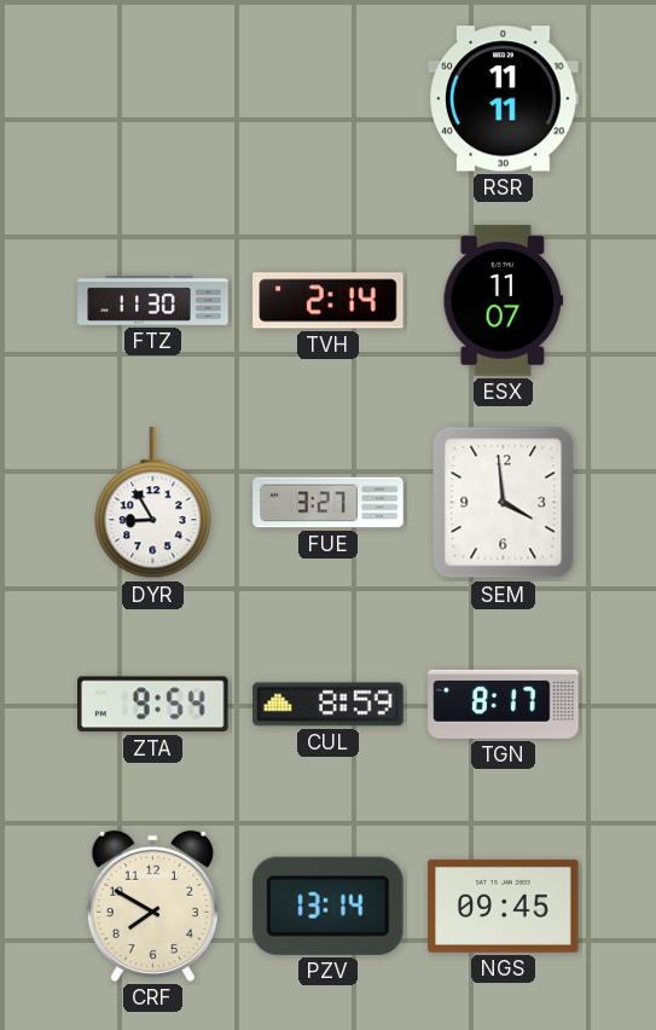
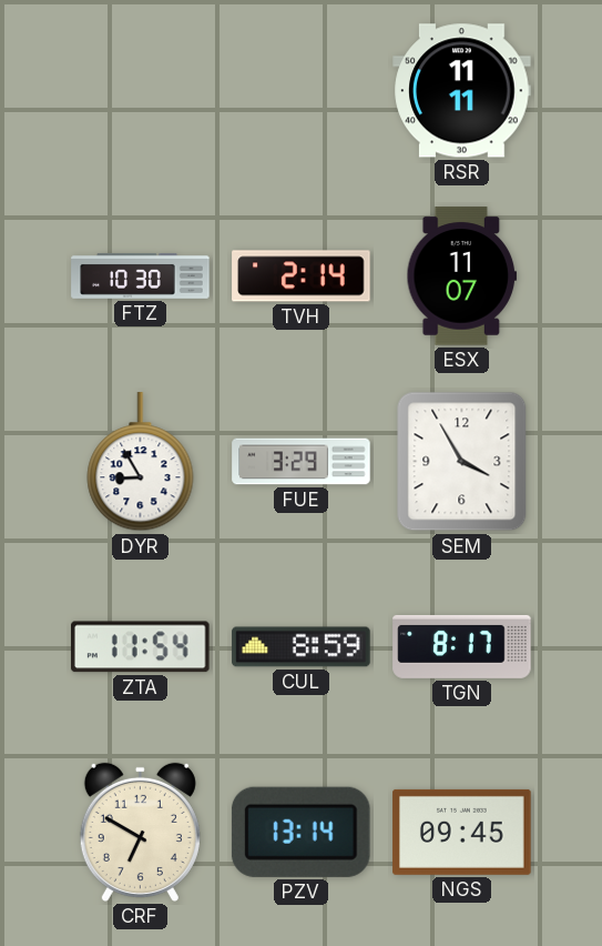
FTZ: 11:30 -> 10:30
FUE: 3:27 -> 3:29
SEM: 3:59 -> 3:55
ZTA: 9:54 -> 11:54
CRF: 7:50 -> 6:50
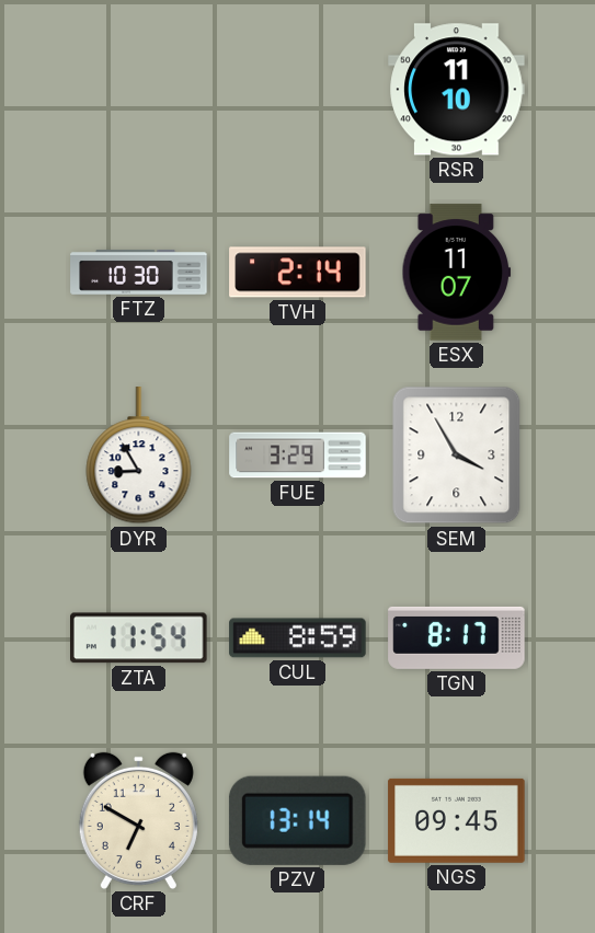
RSR: 11:11 -> 11:10
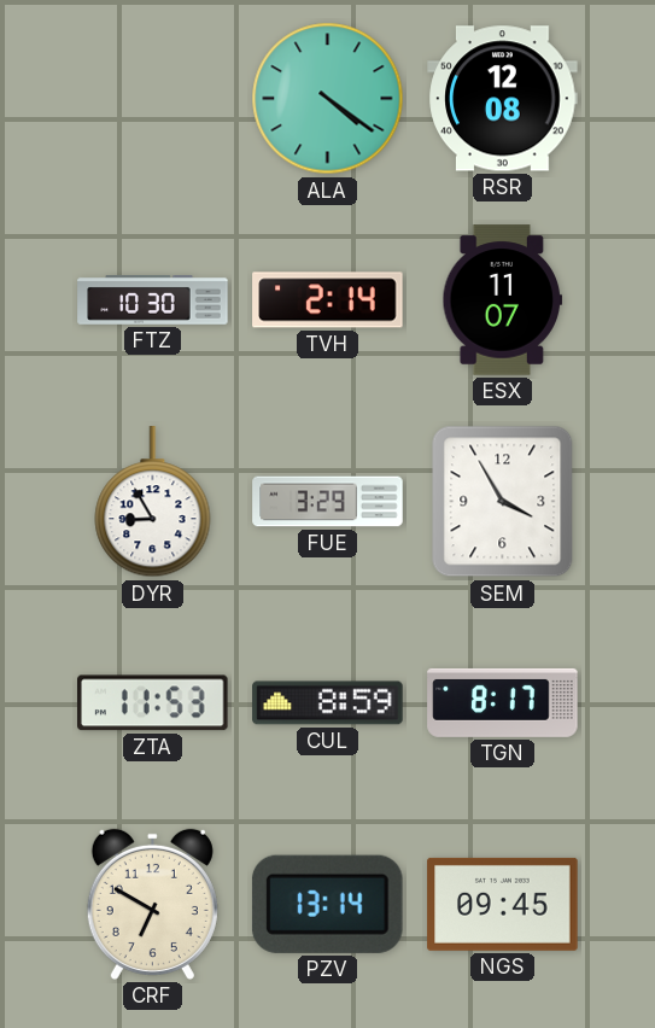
ALA: none -> 4:21
RSR: 11:10 -> 12:08
ZTA: 11:54 -> 11:53
